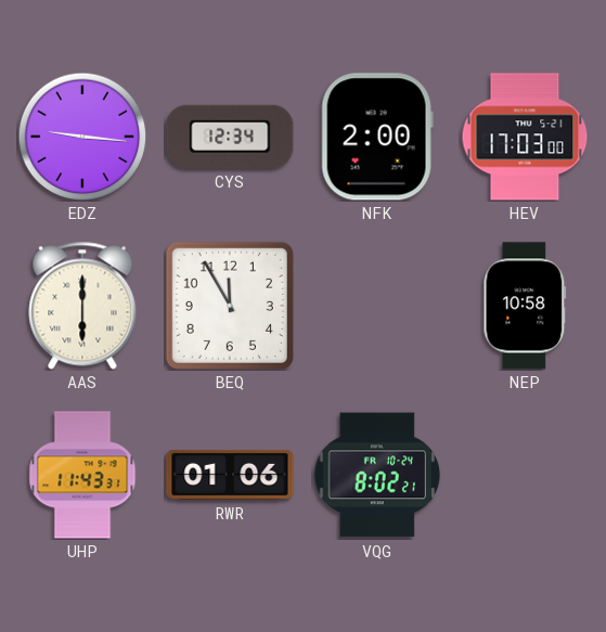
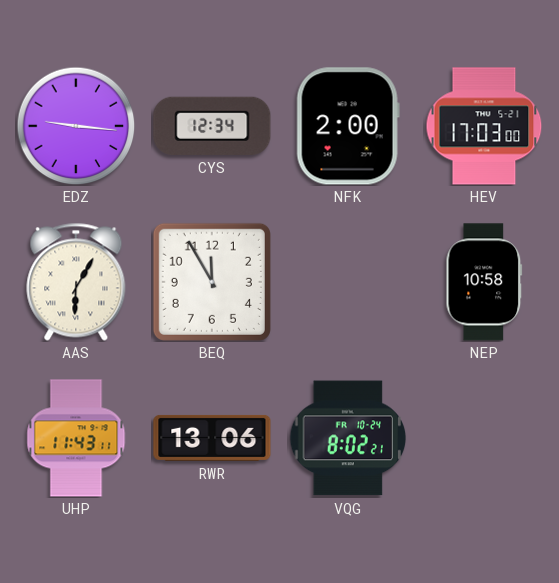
AAS: 6:00 -> 6:05
UHP: 11:43:31 -> 11:43:11
RWR: 01:06 -> 13:06
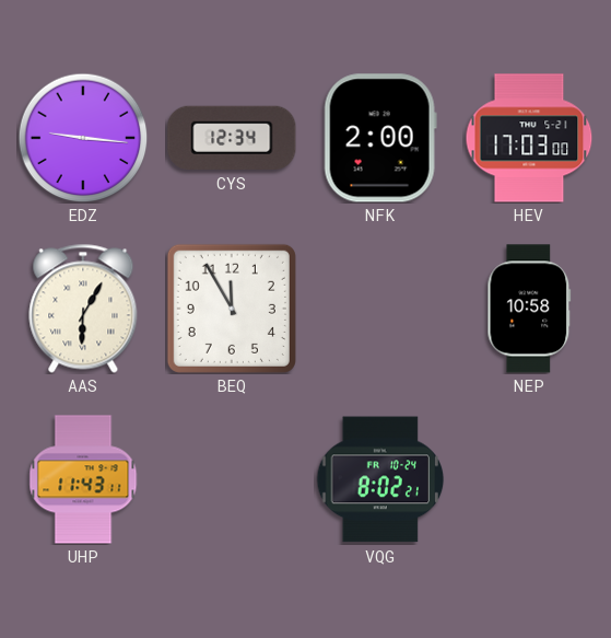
RWR: 13:06 -> none
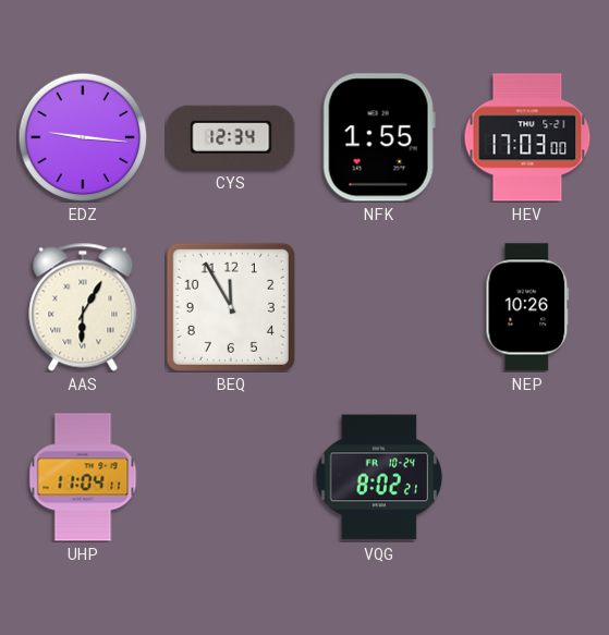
NFK: 2:00 -> 1:55
NEP: 10:58 -> 10:26
UHP: 11:43 -> 11:04
